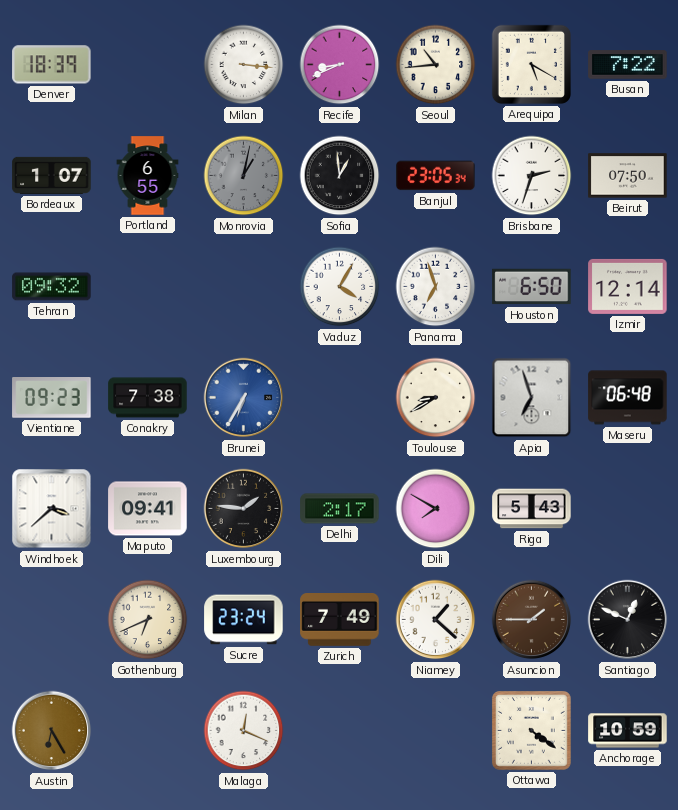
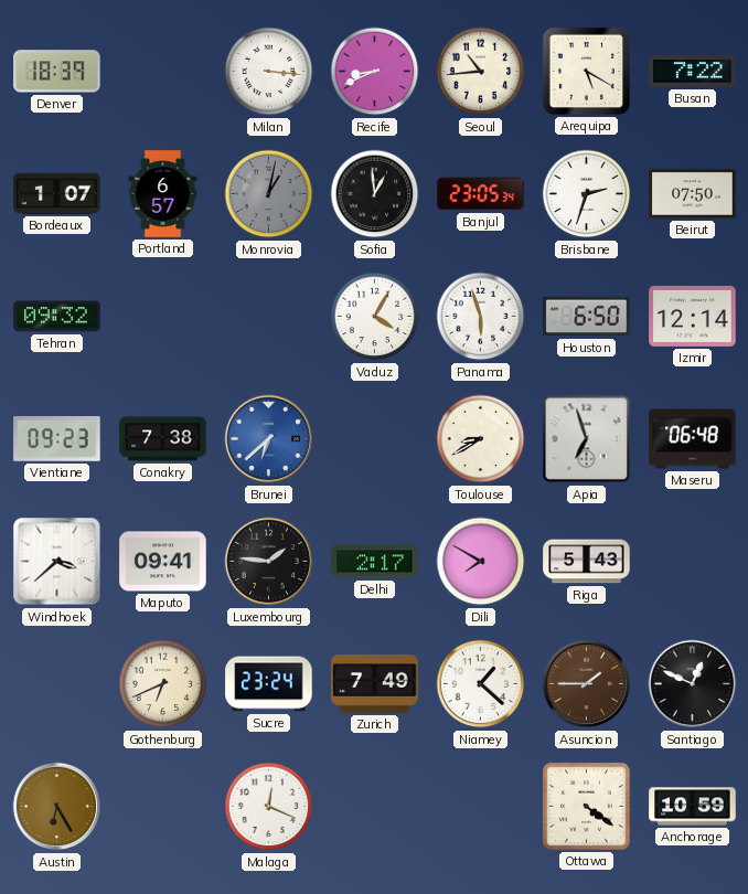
Portland: 6:55 -> 6:57
Panama: 6:57 -> 5:57
Brunei: 6:35 -> 6:38
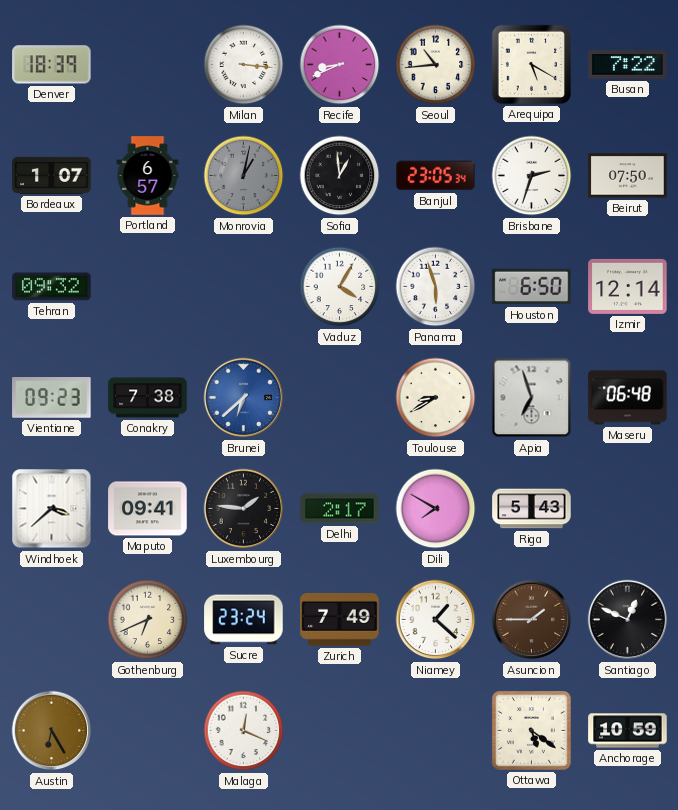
Ottawa: 4:21 -> 5:21
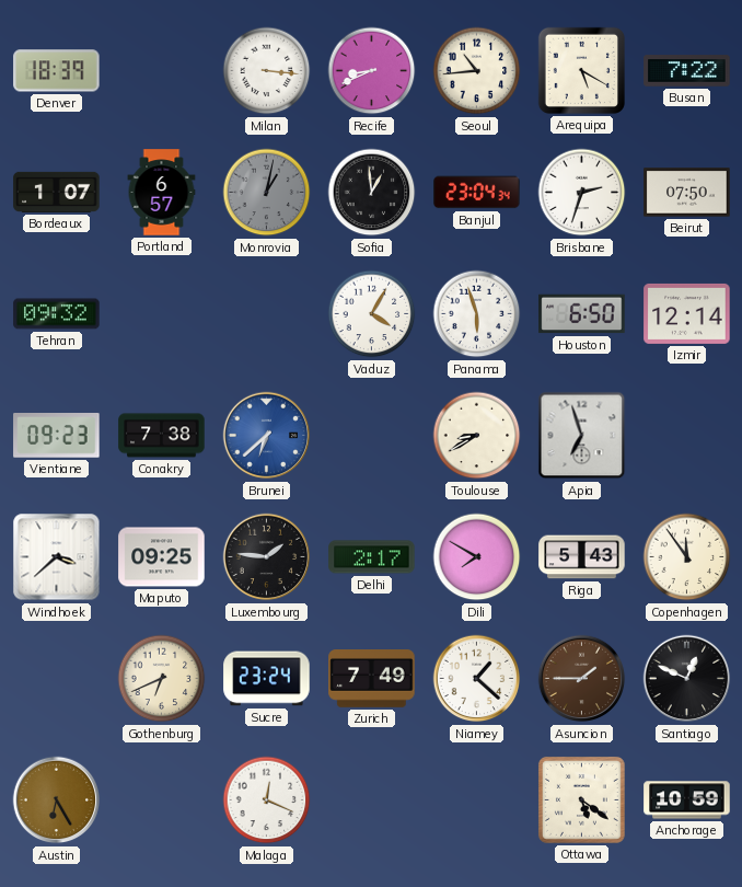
Banjul: 23:05 -> 23:04
Maseru: 06:48 -> none
Maputo: 09:41 -> 09:25
Copenhagen: none -> 11:54
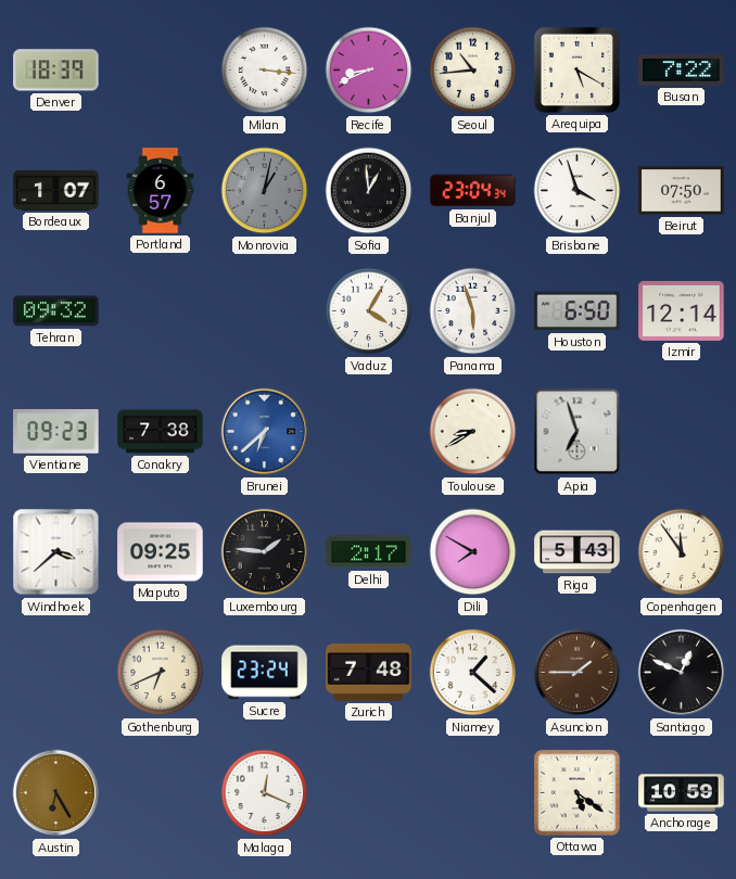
Brisbane: 2:33 -> 3:57
Zurich: 7:49 -> 7:48
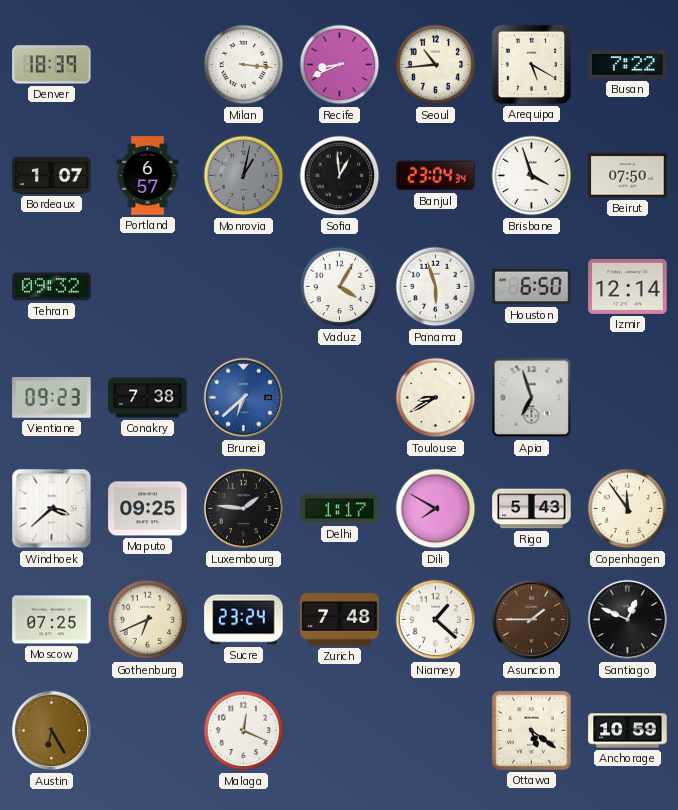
Delhi: 2:17 -> 1:17
Moscow: none -> 07:25
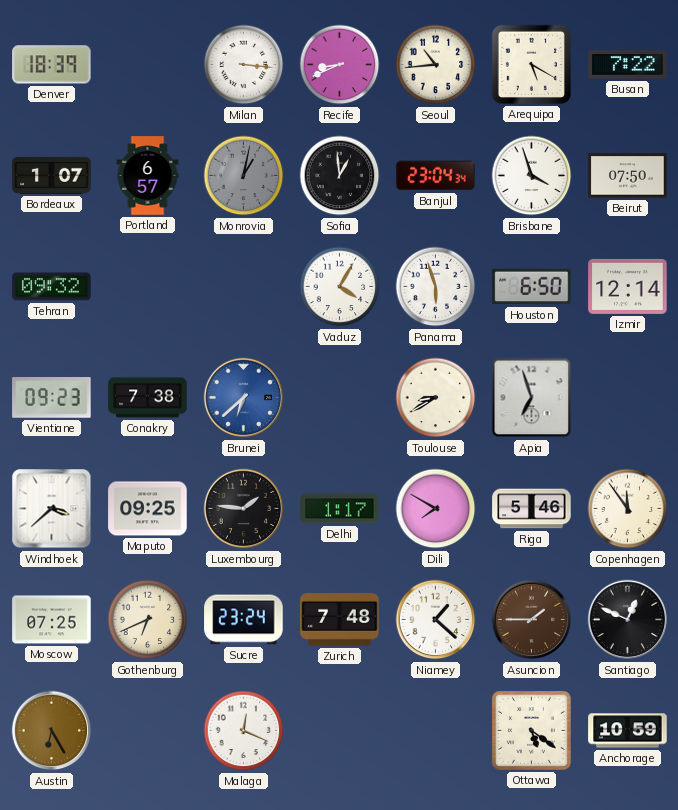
Riga: 5:43 -> 5:46
